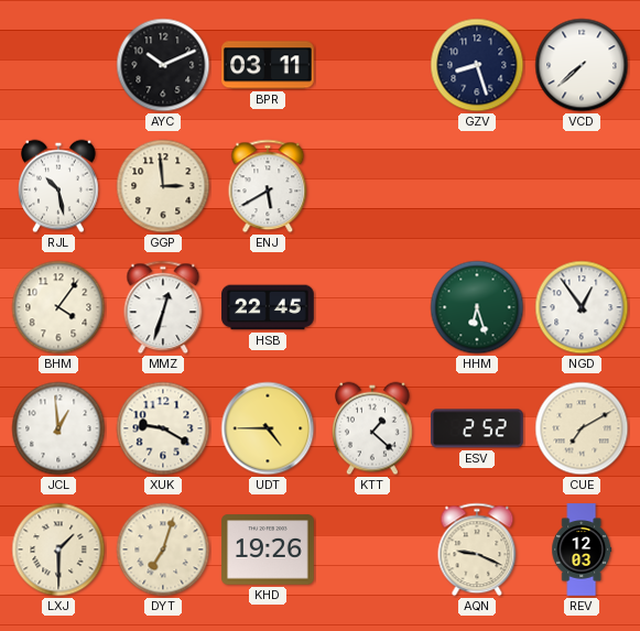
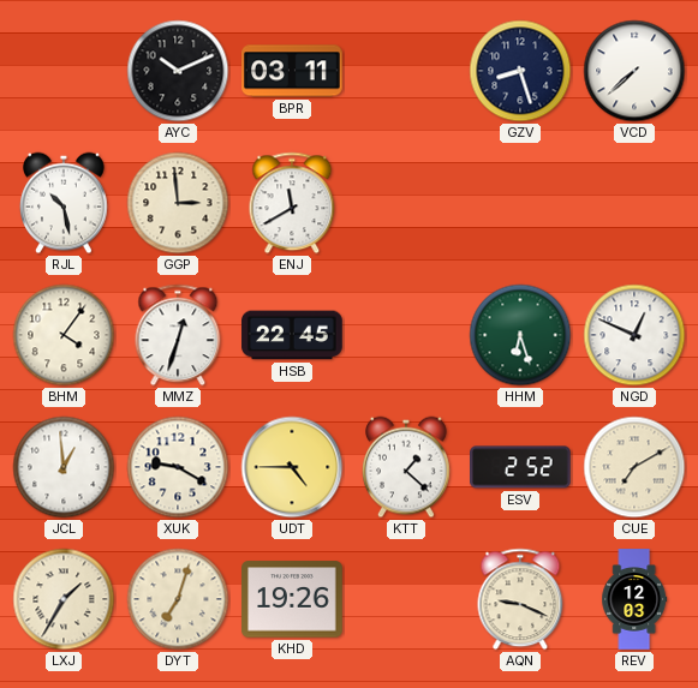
ENJ: 5:40 -> 11:40
NGD: 12:54 -> 12:49
LXJ: 1:30 -> 1:35
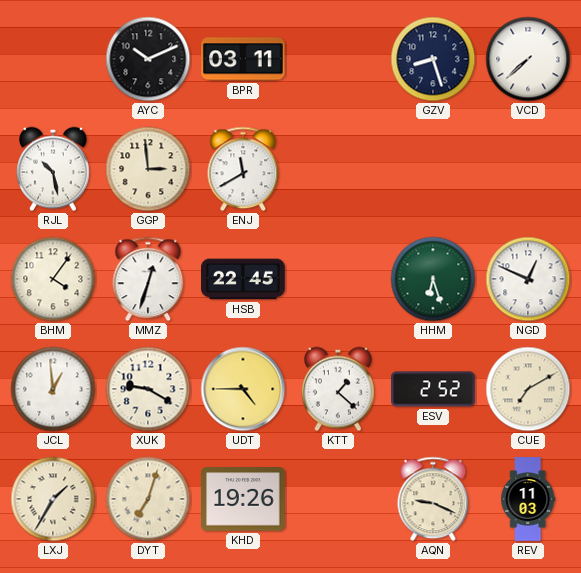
REV: 12:03 -> 11:03
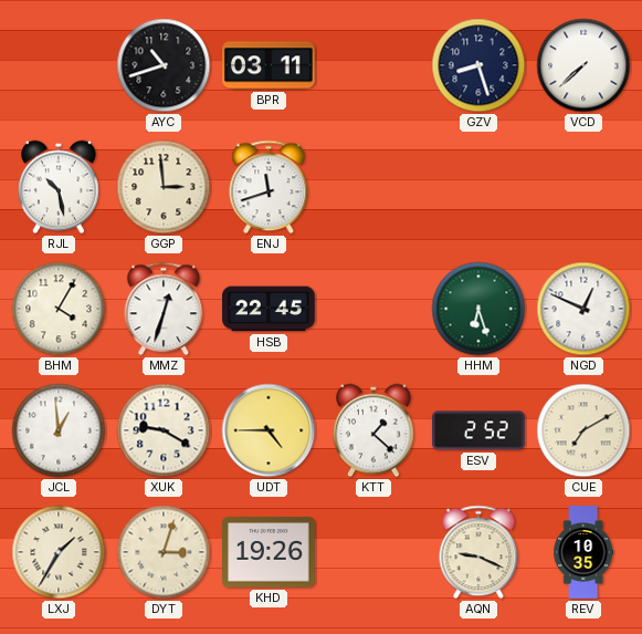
AYC: 10:11 -> 10:42
ENJ: 11:40 -> 11:42
BHM: 4:06 -> 4:05
DYT: 7:03 -> 3:03
REV: 11:03 -> 10:35
